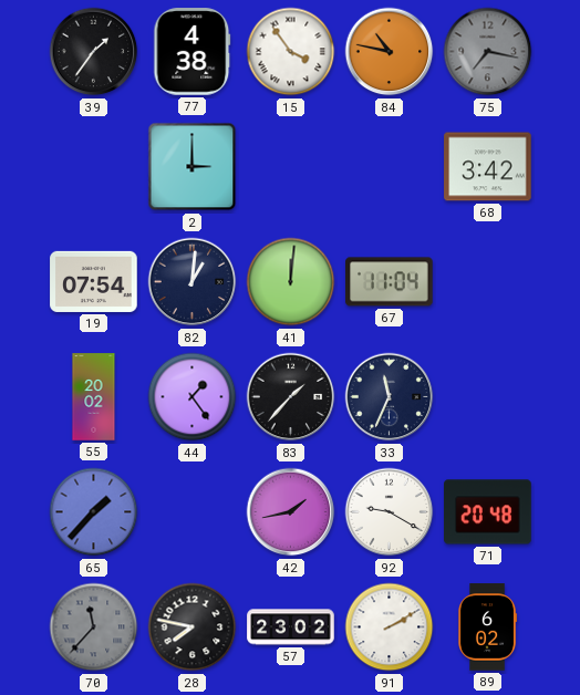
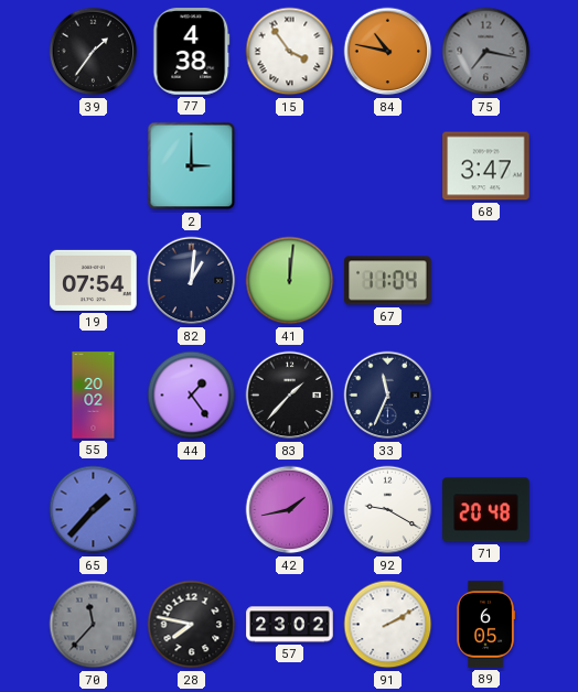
68: 3:42 -> 3:47
89: 6:02 -> 6:05
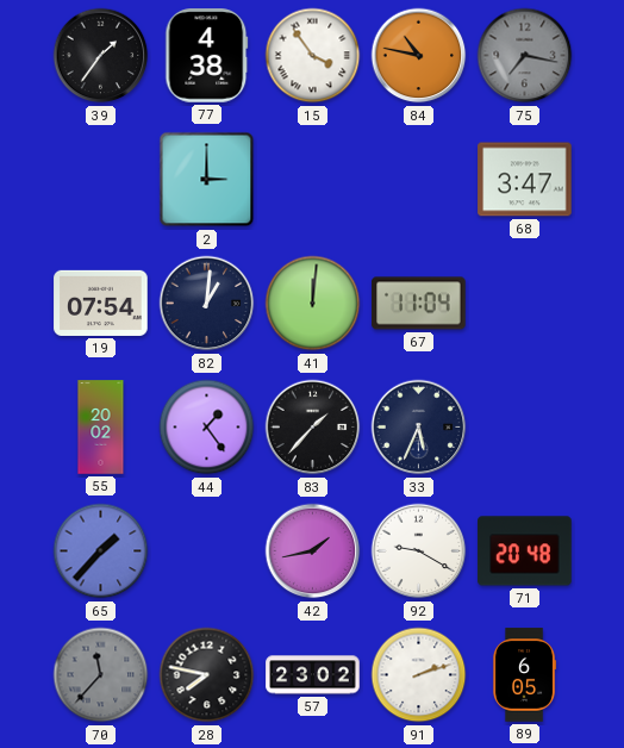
33: 11:34 -> 5:34
91: 2:10 -> 2:12
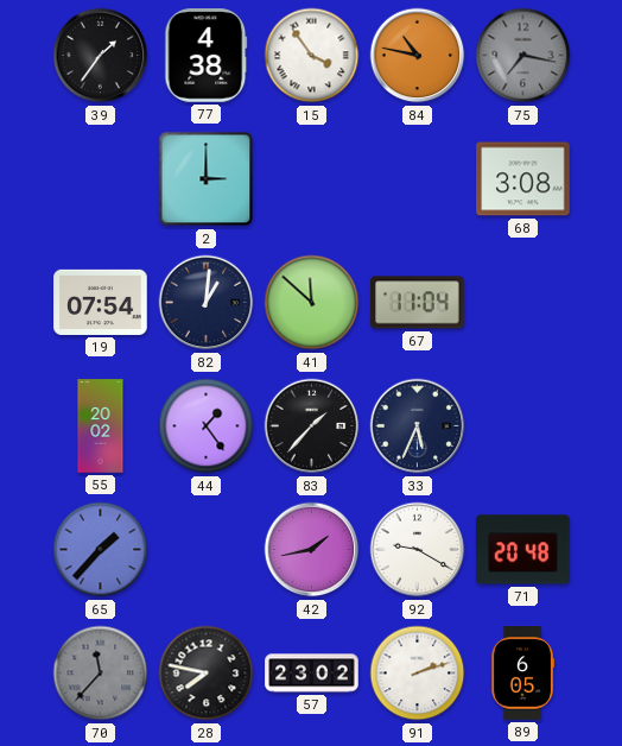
68: 3:47 -> 3:08
41: 12:01 -> 11:52
